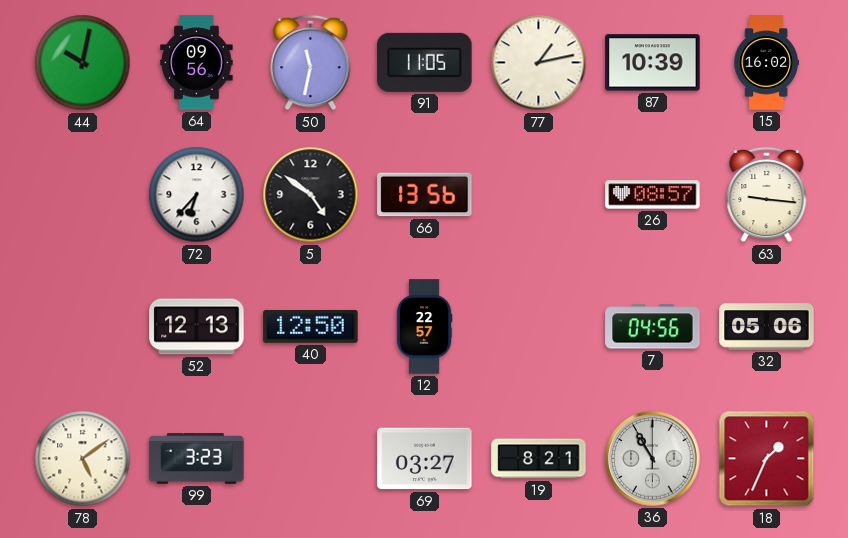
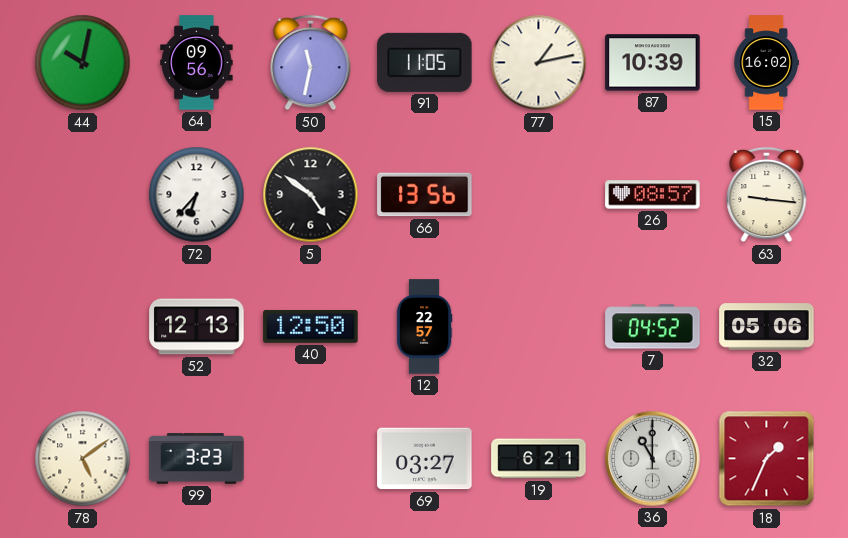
7: 04:56 -> 04:52
19: 8:21 -> 6:21
36: 10:55 -> 11:00
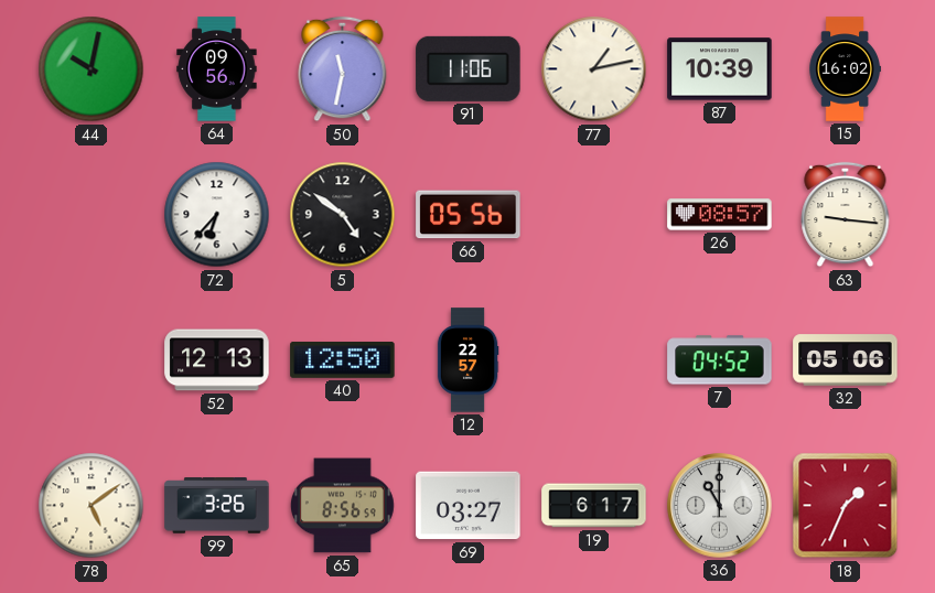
91: 11:05 -> 11:06
66: 13:56 -> 05:56
99: 3:23 -> 3:26
65: none -> 8:56
19: 6:21 -> 6:17
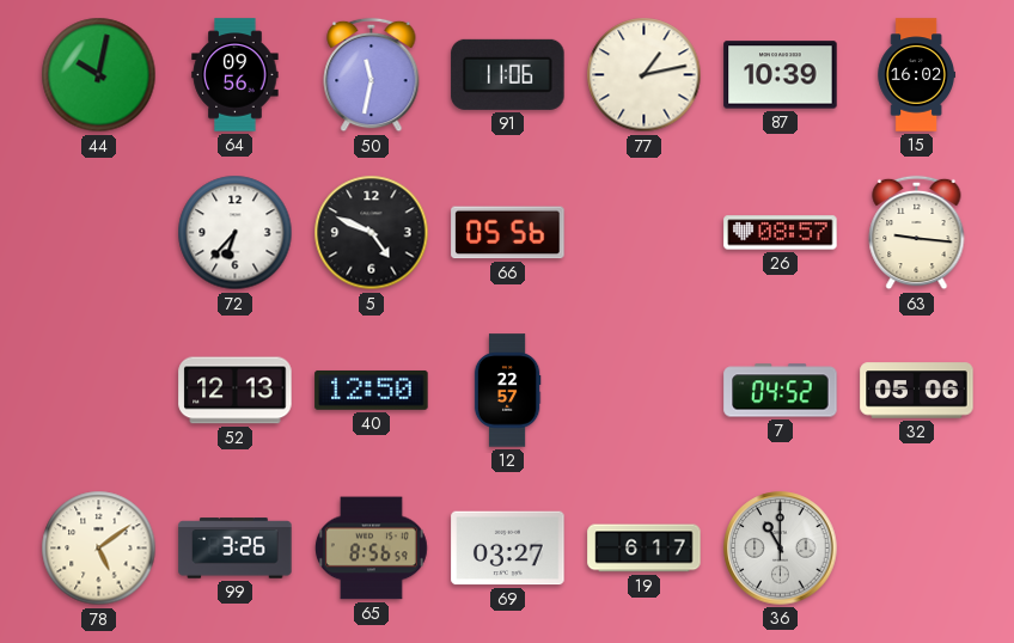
5: 4:51 -> 4:49
18: 1:34 -> none
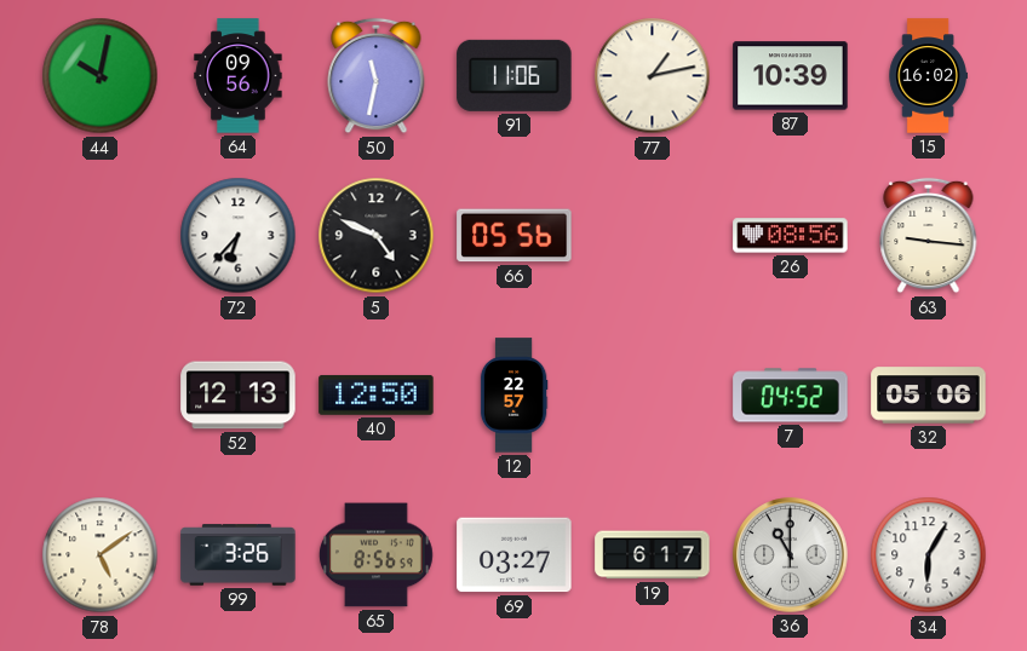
26: 08:57 -> 08:56
34: none -> 6:05
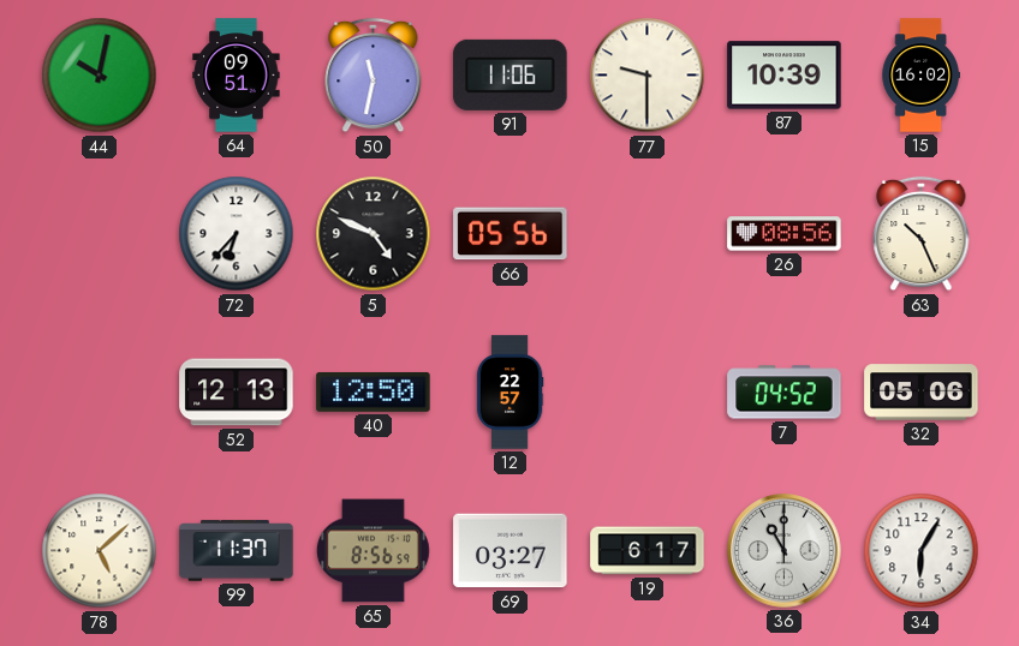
64: 09:56 -> 09:51
77: 1:13 -> 9:30
63: 9:16 -> 10:26
78: 5:09 -> 5:08
99: 3:26 -> 11:37
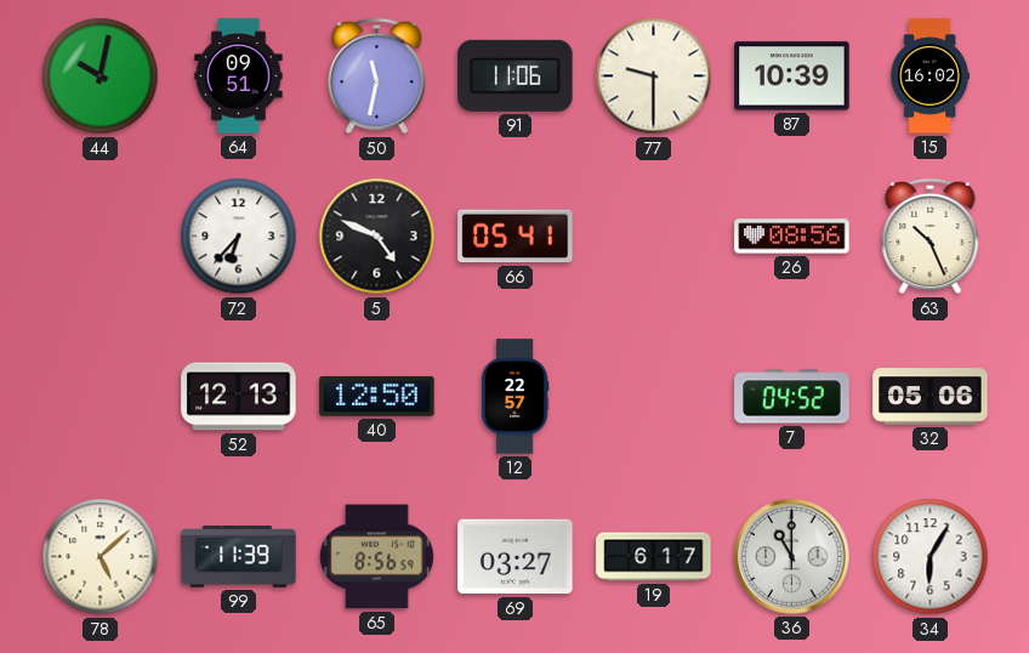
66: 05:56 -> 05:41
99: 11:37 -> 11:39
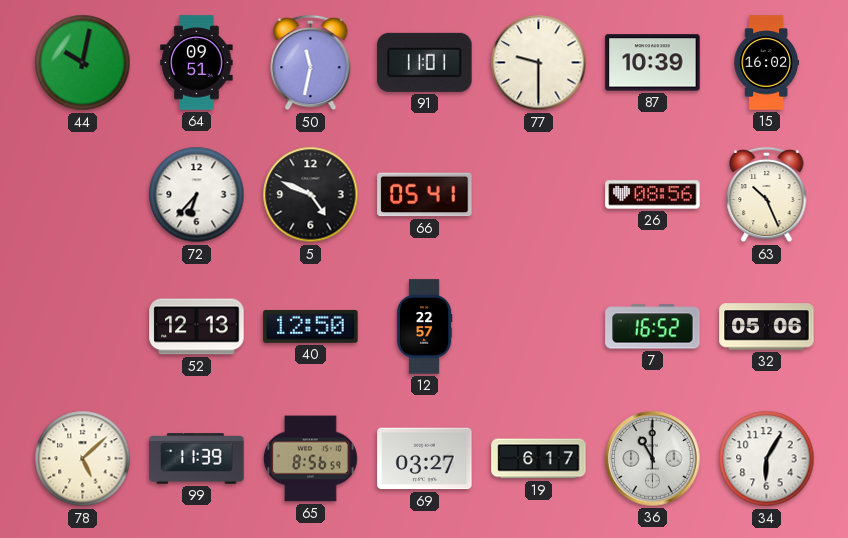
91: 11:06 -> 11:01
7: 04:52 -> 16:52
